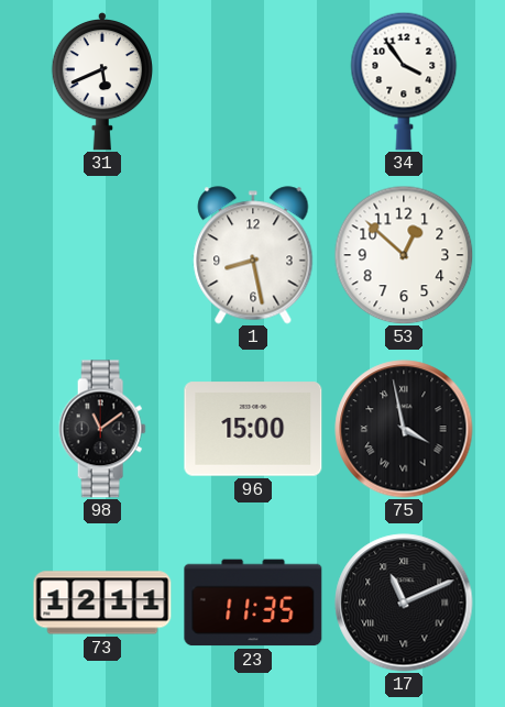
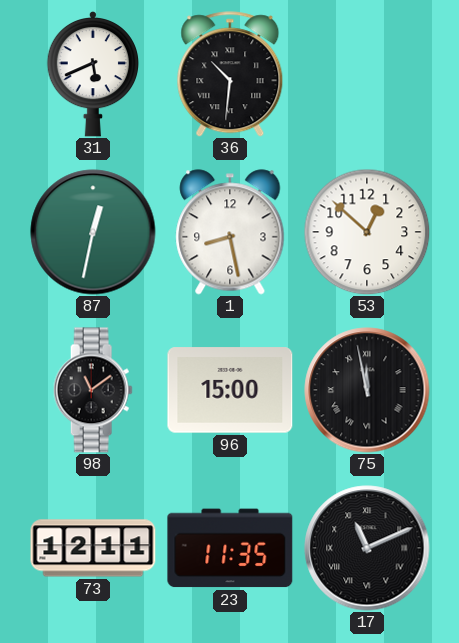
36: none -> 10:31
34: 3:54 -> none
87: none -> 12:32
75: 3:58 -> 11:58
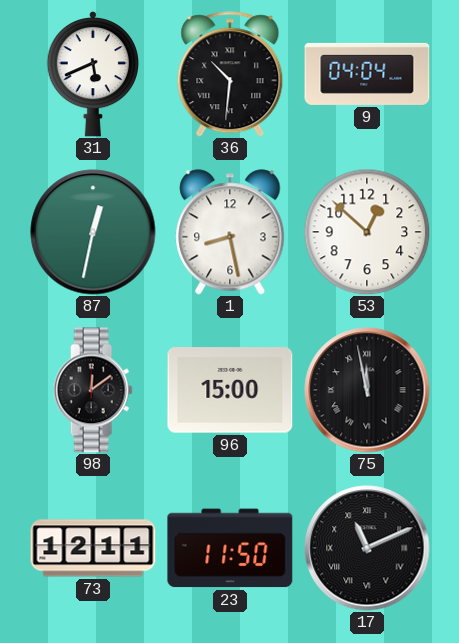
9: none -> 04:04
98: 11:09 -> 12:09
23: 11:35 -> 11:50
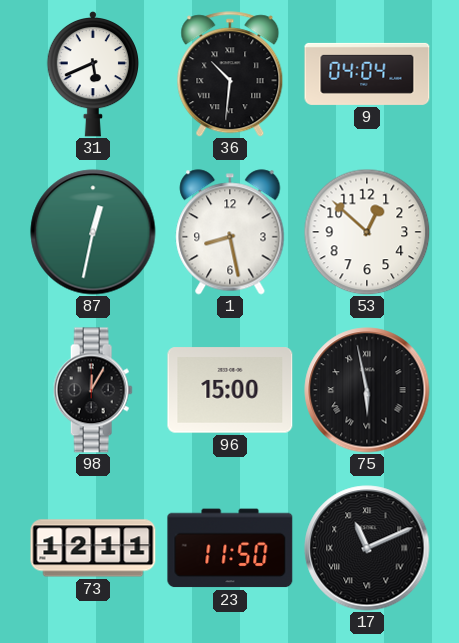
98: 12:09 -> 12:05
75: 11:58 -> 5:58
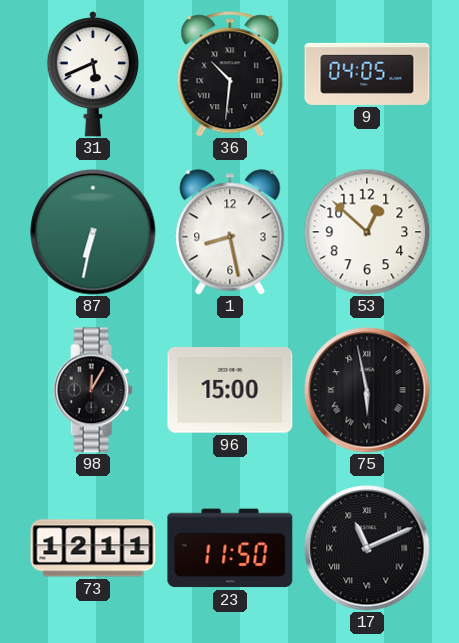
9: 04:04 -> 04:05
87: 12:32 -> 6:32
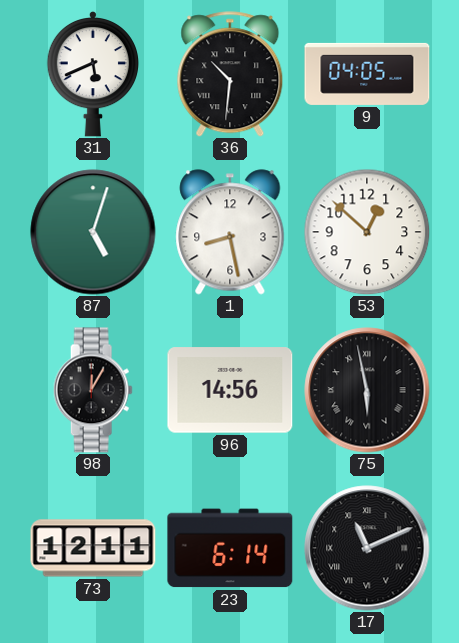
87: 6:32 -> 5:03
96: 15:00 -> 14:56
23: 11:50 -> 6:14
